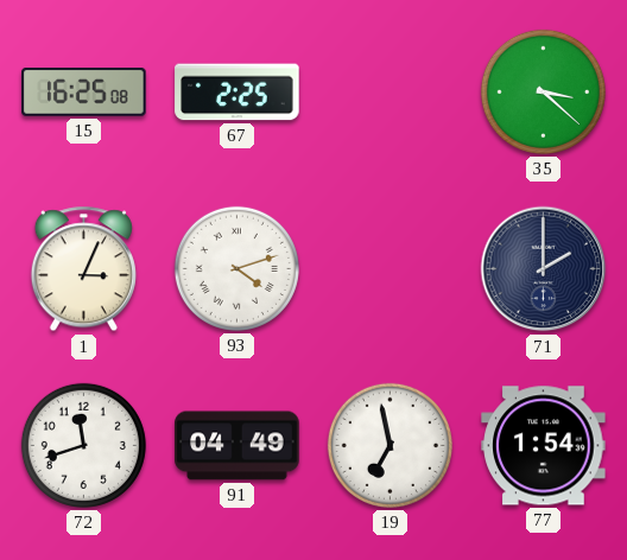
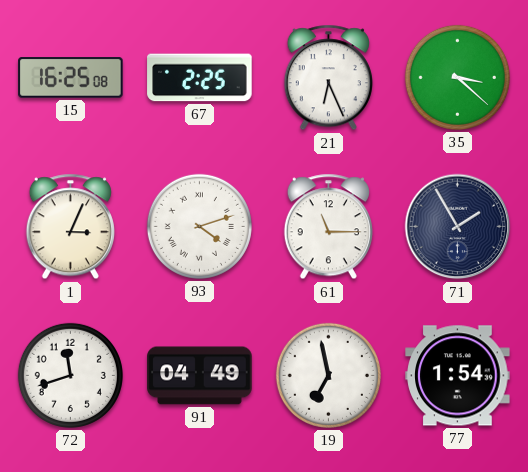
21: none -> 6:26
61: none -> 11:15
71: 2:00 -> 1:55
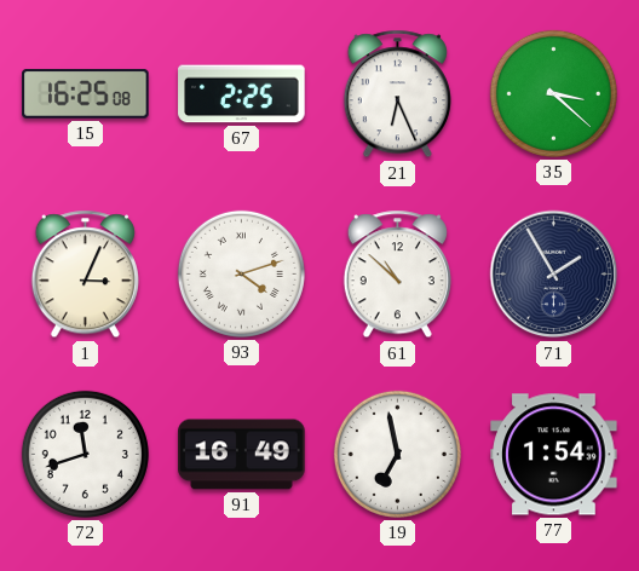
61: 11:15 -> 10:52
91: 04:49 -> 16:49
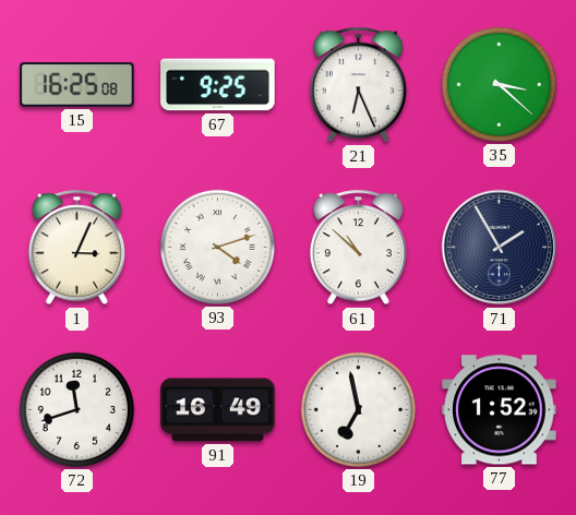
67: 2:25 -> 9:25
77: 1:54 -> 1:52
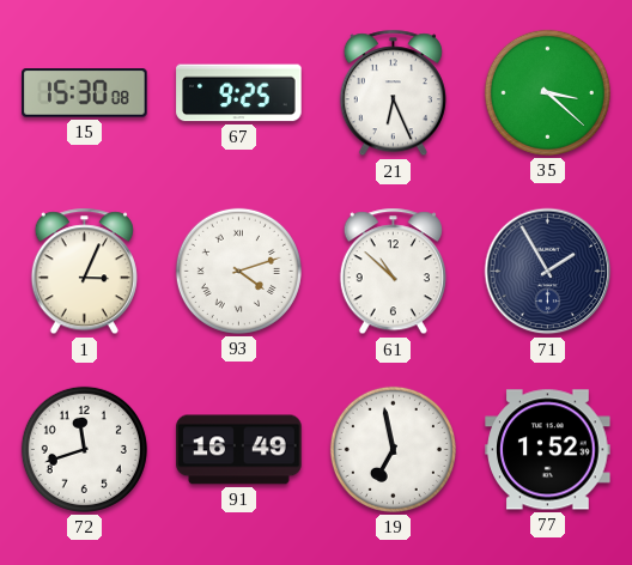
15: 16:25 -> 15:30
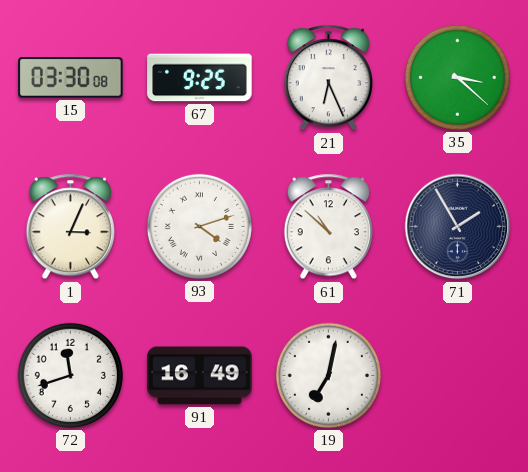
15: 15:30 -> 03:30
19: 6:58 -> 7:02
77: 1:52 -> none
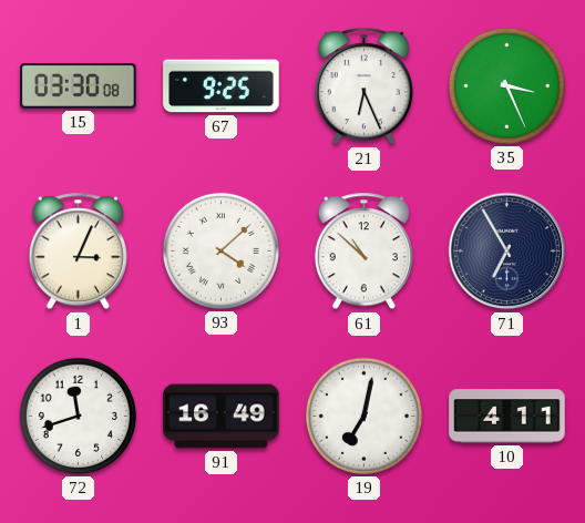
35: 3:22 -> 3:26
93: 4:12 -> 4:08
71: 1:55 -> 6:55
10: none -> 4:11
